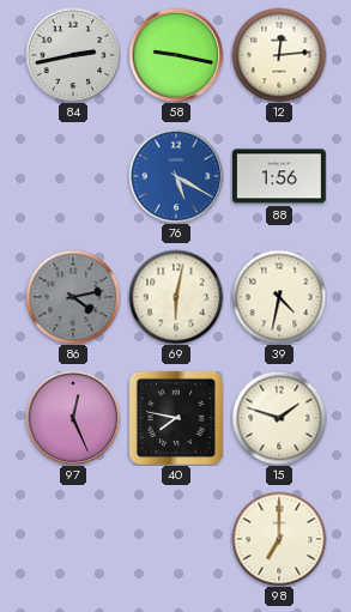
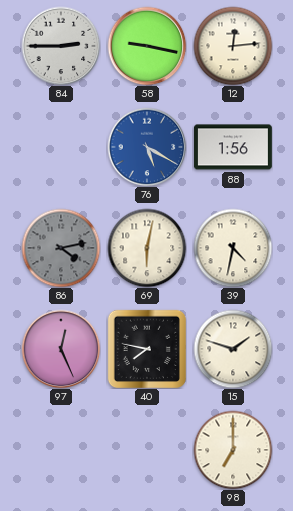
84: 2:43 -> 2:45
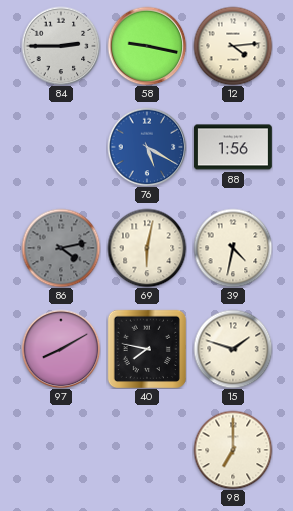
12: 12:14 -> 4:14
97: 12:26 -> 8:10
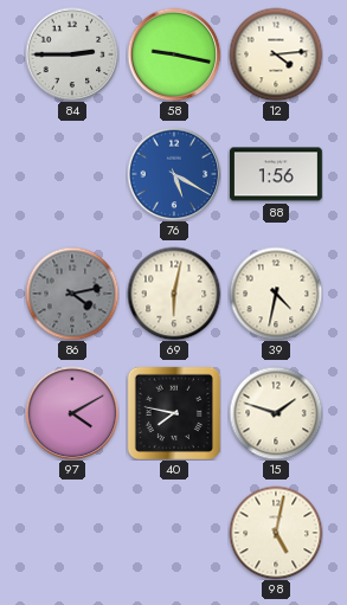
97: 8:10 -> 4:10
98: 7:00 -> 5:02
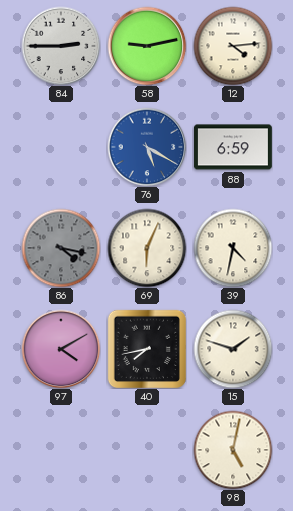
58: 9:17 -> 9:13
88: 1:56 -> 6:59
86: 4:13 -> 4:17
69: 6:02 -> 6:04
40: 7:47 -> 7:43
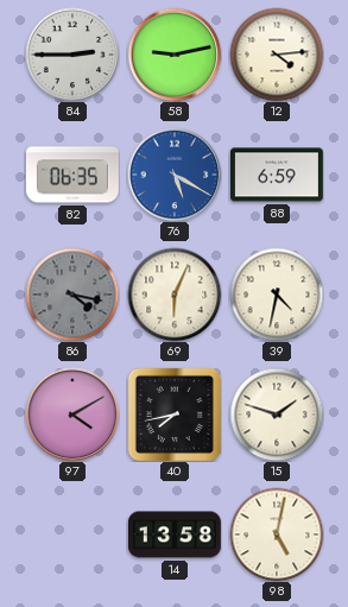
82: none -> 06:35
14: none -> 13:58
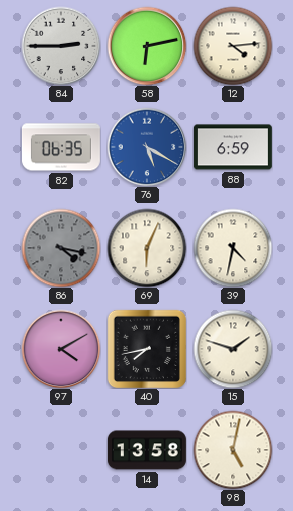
58: 9:13 -> 6:13
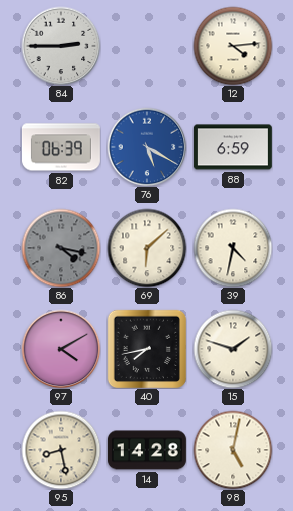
58: 6:13 -> none
82: 06:35 -> 06:39
69: 6:04 -> 6:08
95: none -> 8:28
14: 13:58 -> 14:28
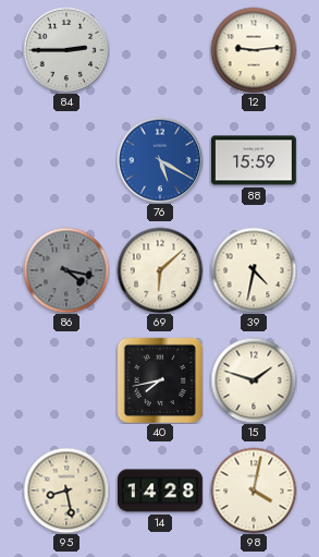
12: 4:14 -> 9:14
82: 06:39 -> none
88: 6:59 -> 15:59
97: 4:10 -> none
98: 5:02 -> 4:02
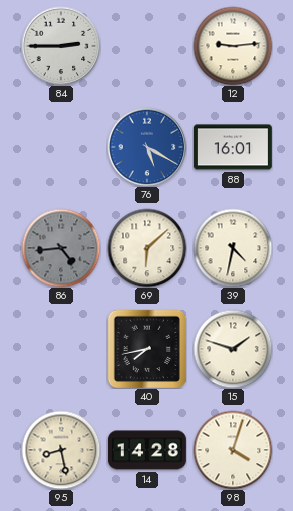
88: 15:59 -> 16:01
86: 4:17 -> 4:44
98: 4:02 -> 4:03
